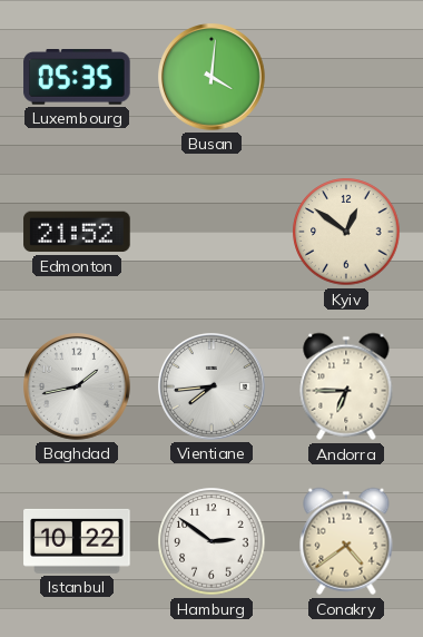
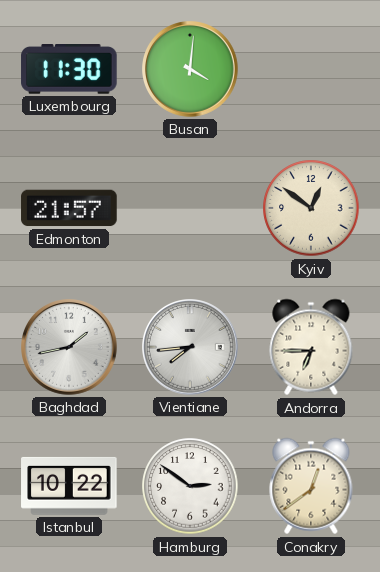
Luxembourg: 05:35 -> 11:30
Edmonton: 21:52 -> 21:57
Conakry: 4:39 -> 12:39
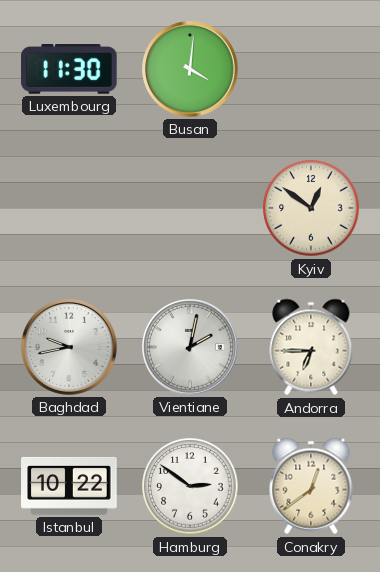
Edmonton: 21:57 -> none
Baghdad: 1:43 -> 9:43
Vientiane: 7:44 -> 2:02
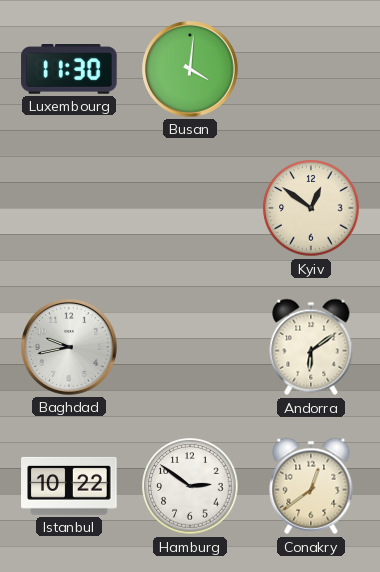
Vientiane: 2:02 -> none
Andorra: 6:45 -> 6:09
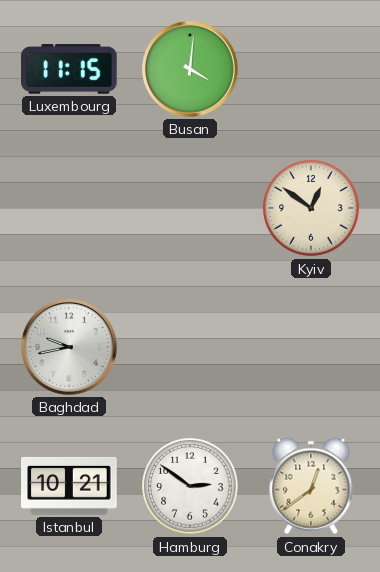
Luxembourg: 11:30 -> 11:15
Andorra: 6:09 -> none
Istanbul: 10:22 -> 10:21
